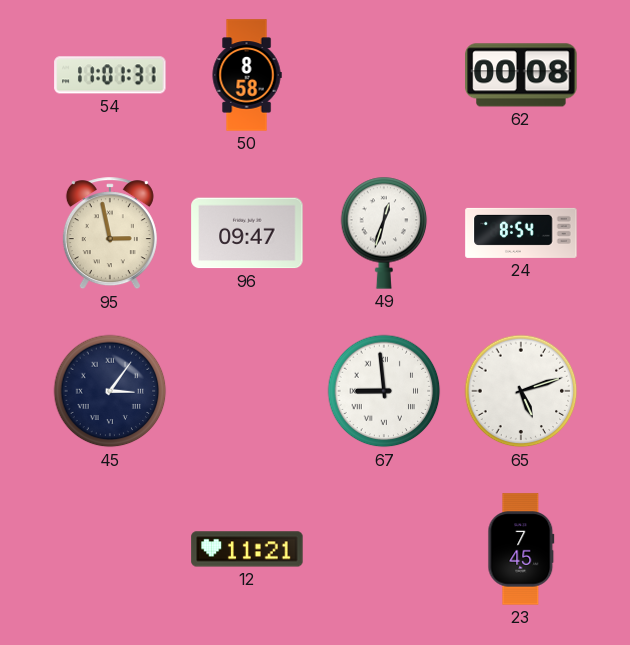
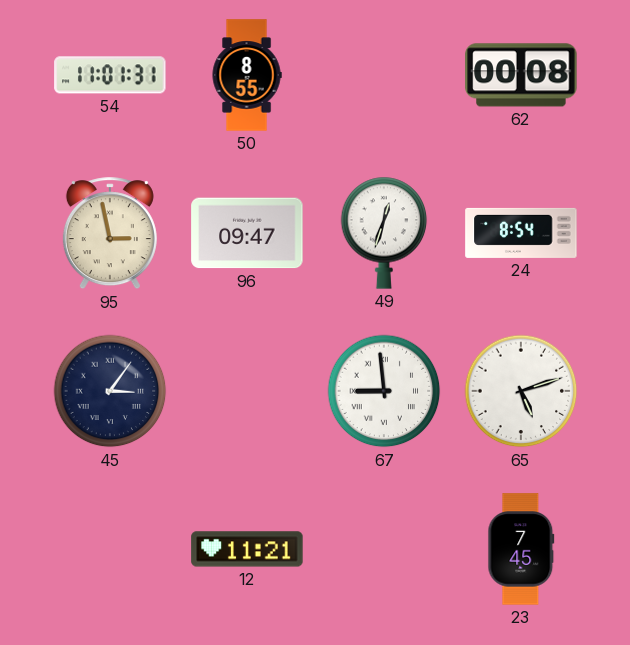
50: 8:58 -> 8:55
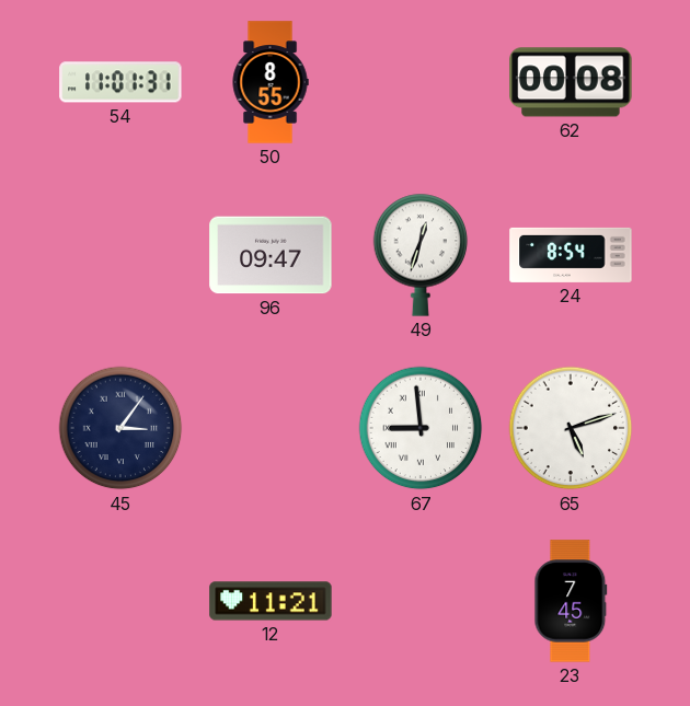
95: 2:58 -> none
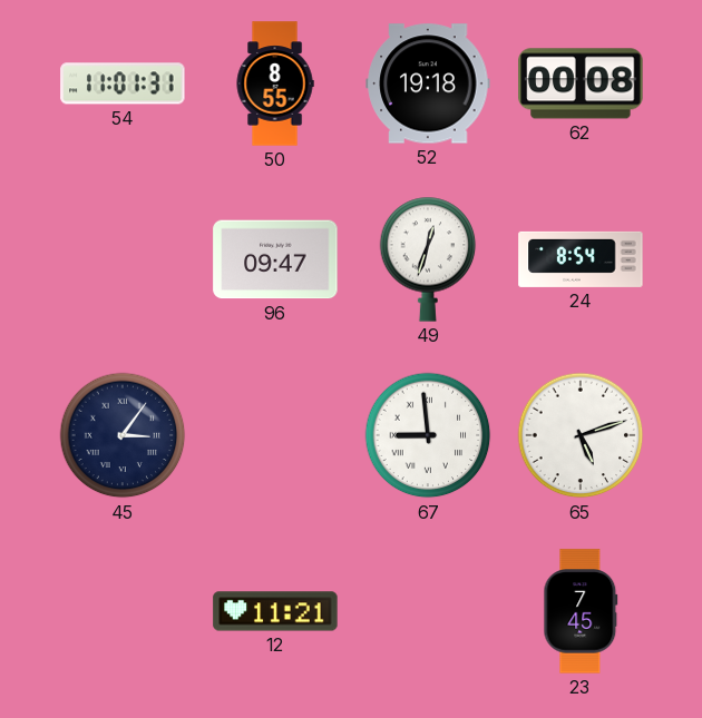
52: none -> 19:18
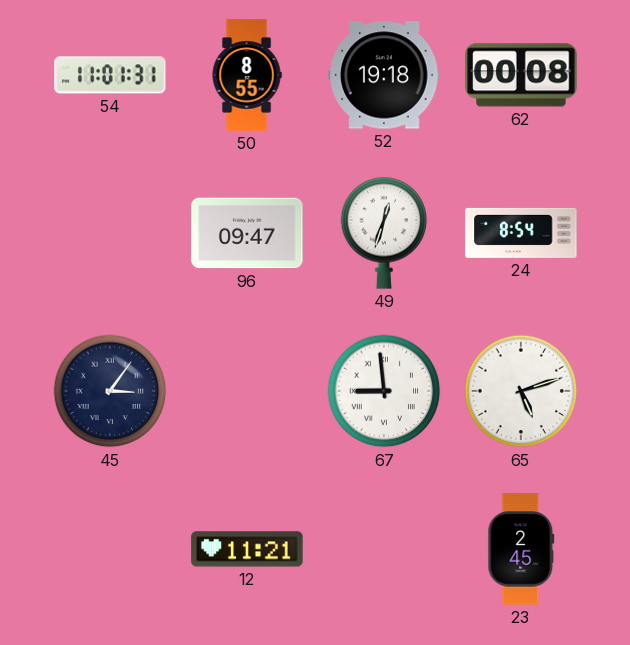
23: 7:45 -> 2:45
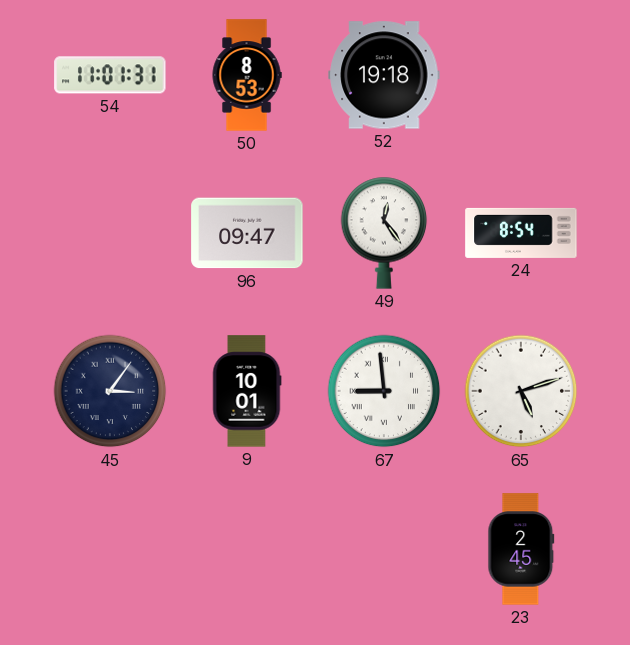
50: 8:55 -> 8:53
62: 00:08 -> none
49: 12:33 -> 12:24
9: none -> 10:01
12: 11:21 -> none
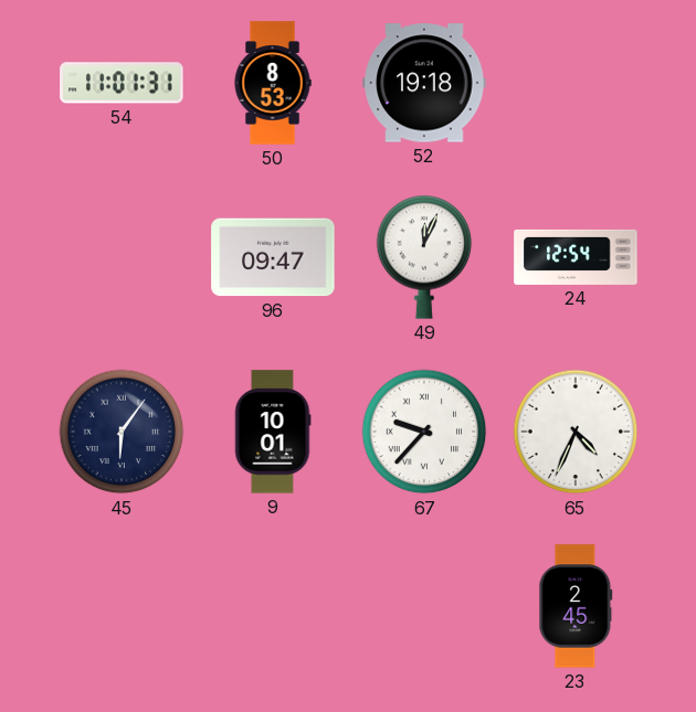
49: 12:24 -> 12:04
24: 8:54 -> 12:54
45: 3:06 -> 6:06
67: 8:59 -> 9:37
65: 5:12 -> 4:34
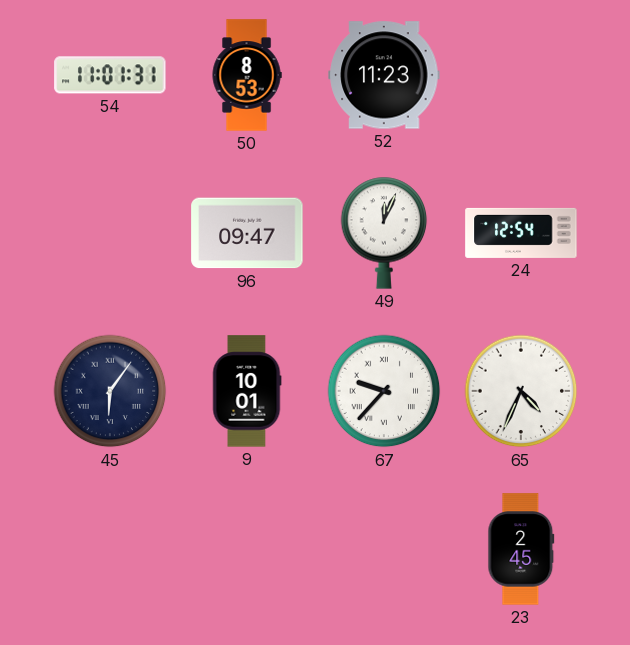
52: 19:18 -> 11:23
